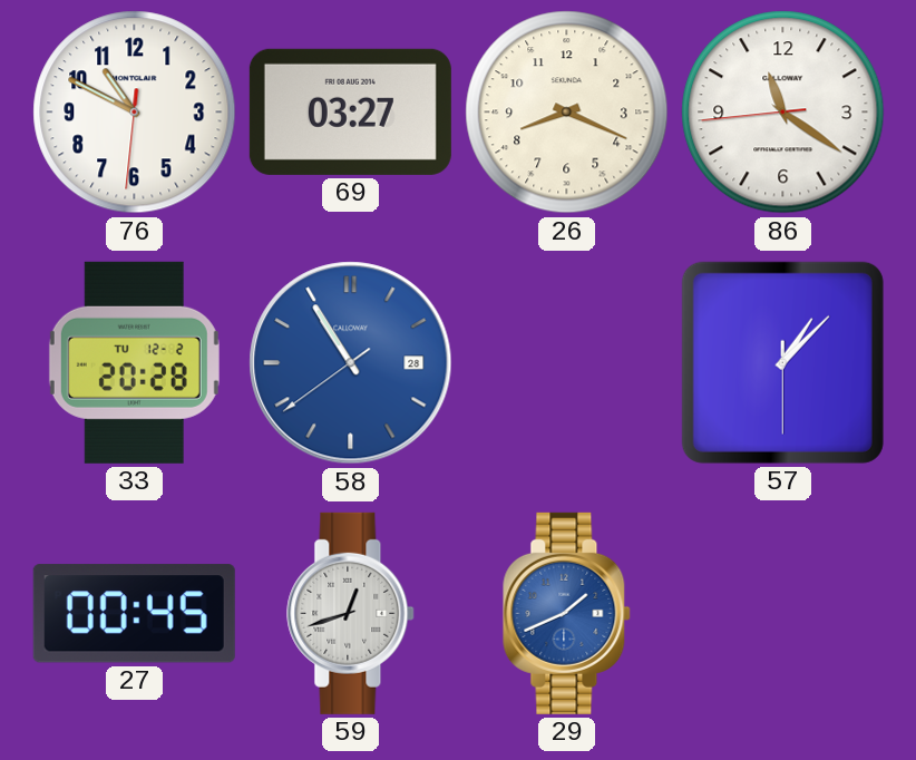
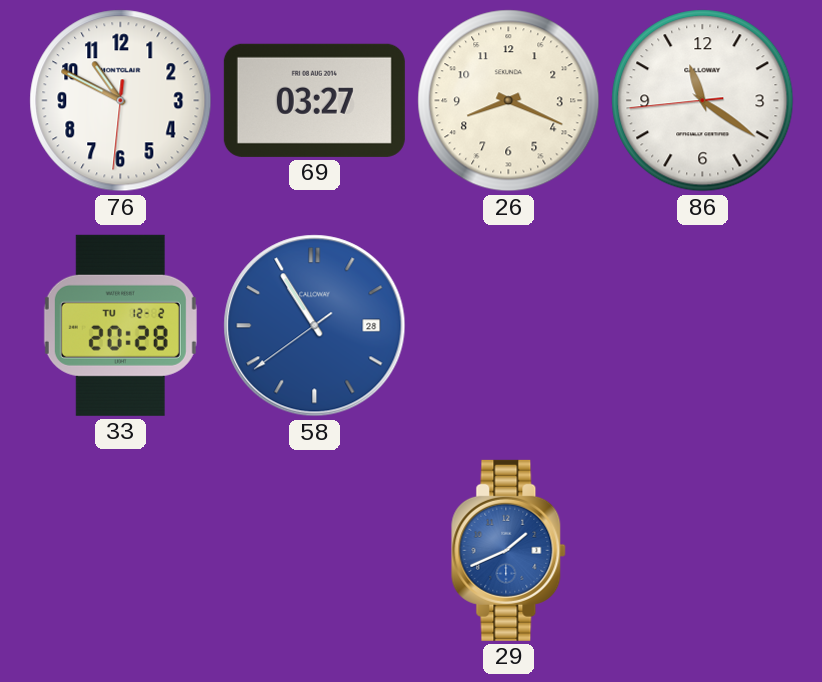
57: 1:07 -> none
27: 00:45 -> none
59: 12:42 -> none
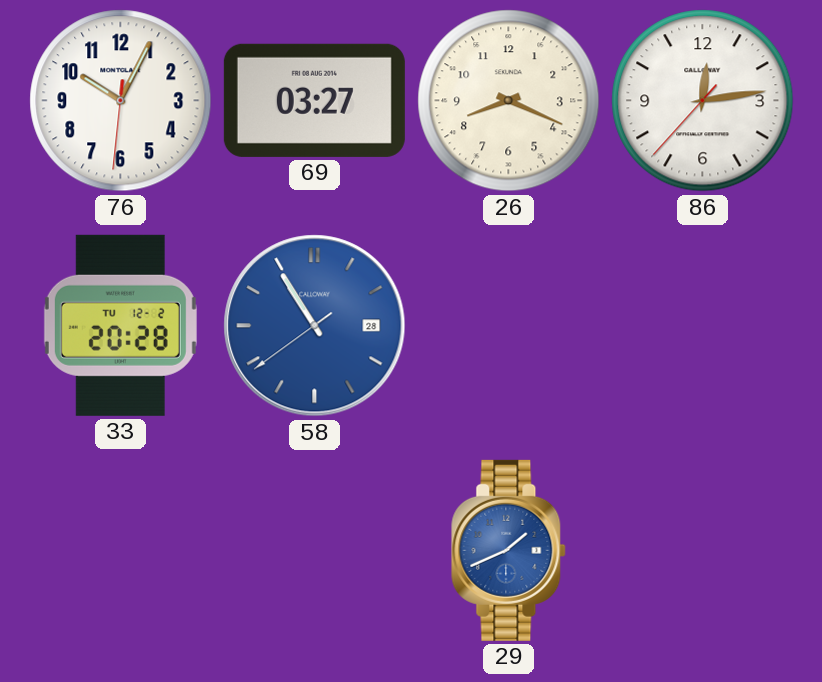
76: 10:49 -> 10:04
86: 11:20 -> 12:13
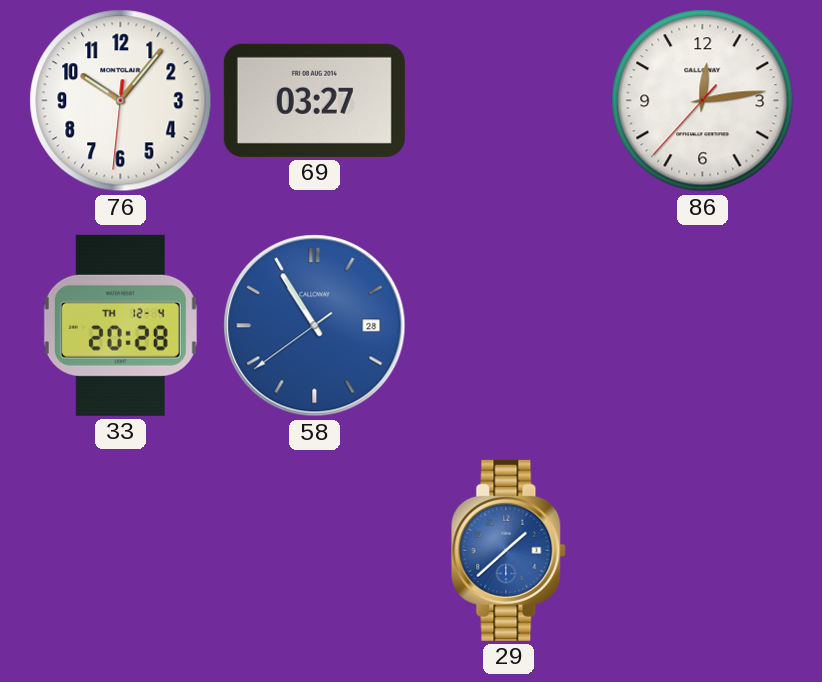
76: 10:04 -> 10:06
26: 8:19 -> none
33 date: TU 12-2 -> TH 12-4
29: 1:41 -> 1:38
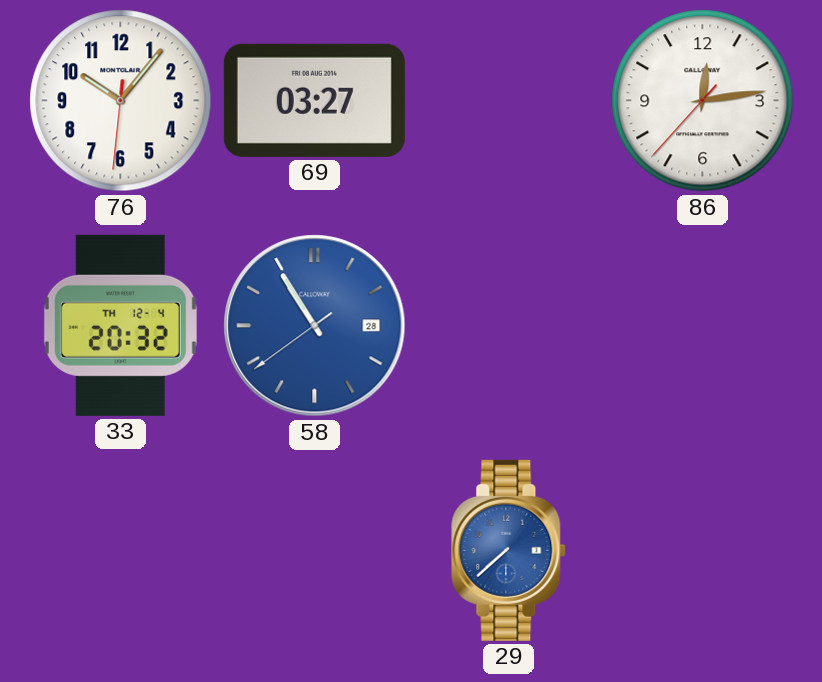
33: 20:28 -> 20:32
29: 1:38 -> 7:38
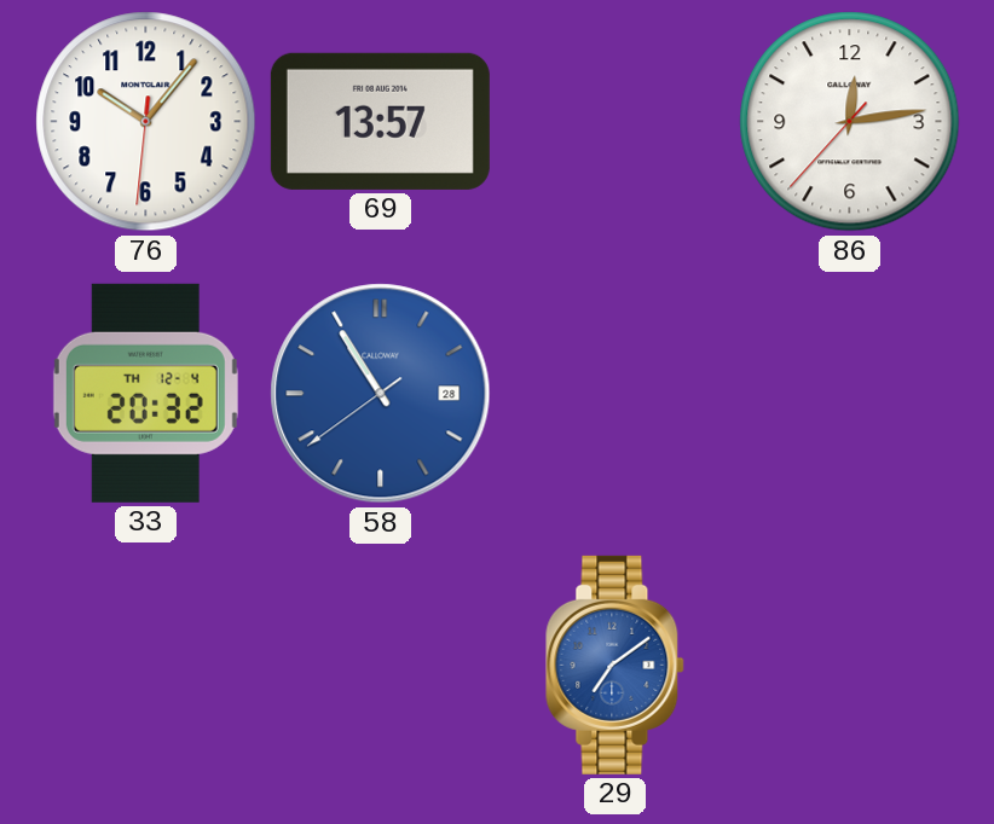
69: 03:27 -> 13:57
29: 7:38 -> 7:09
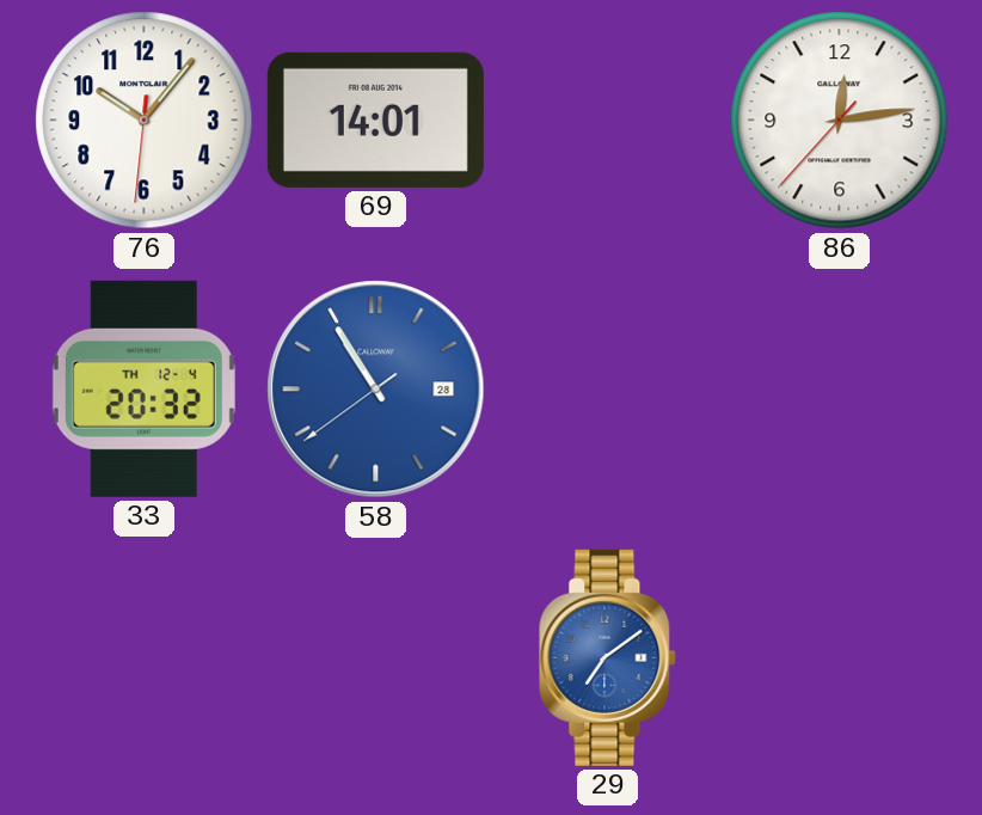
69: 13:57 -> 14:01
